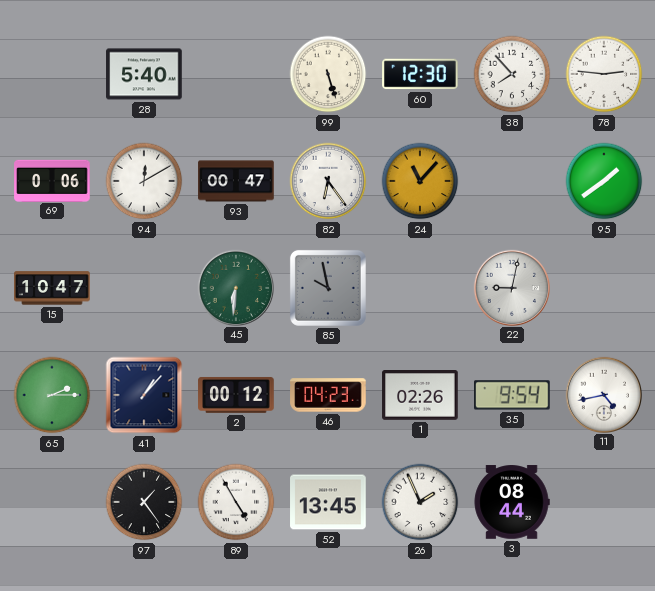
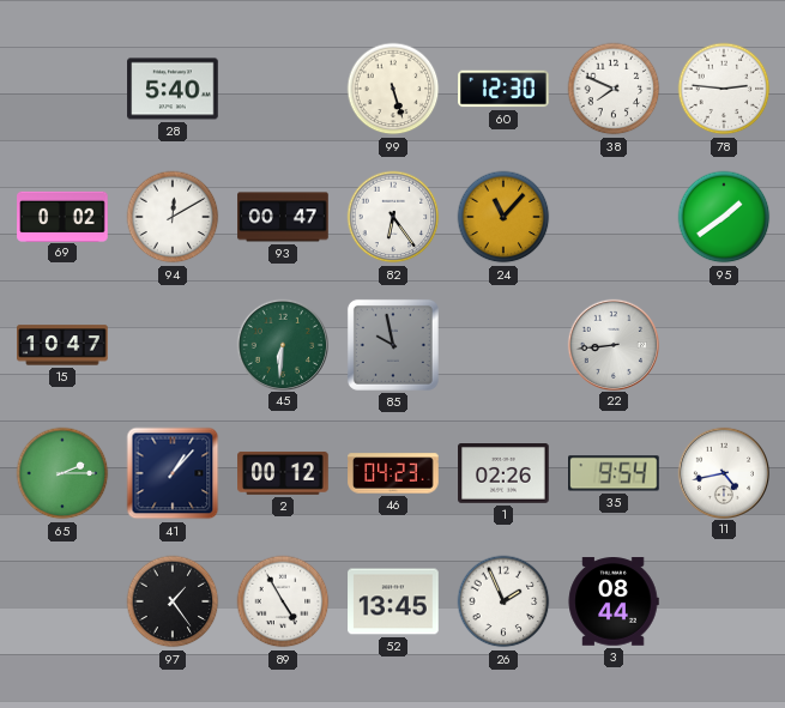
38: 7:53 -> 7:49
69: 0:06 -> 0:02
22: 9:02 -> 8:44
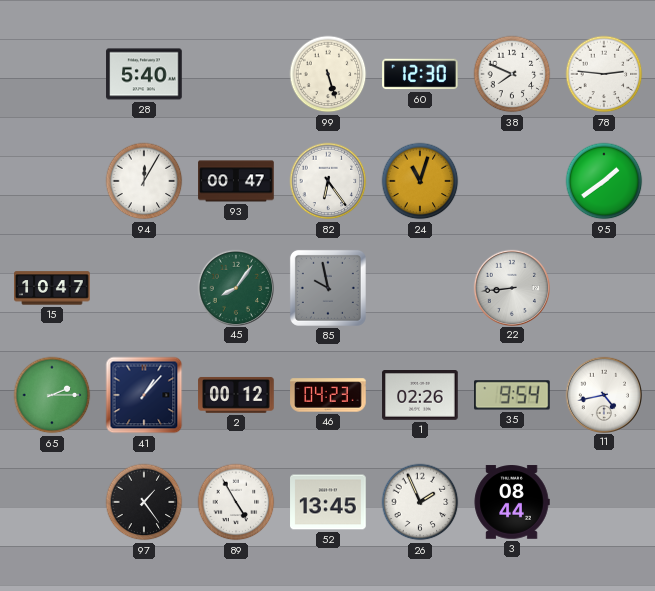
69: 0:02 -> none
94: 12:10 -> 12:05
24: 11:07 -> 11:03
45: 6:31 -> 8:06
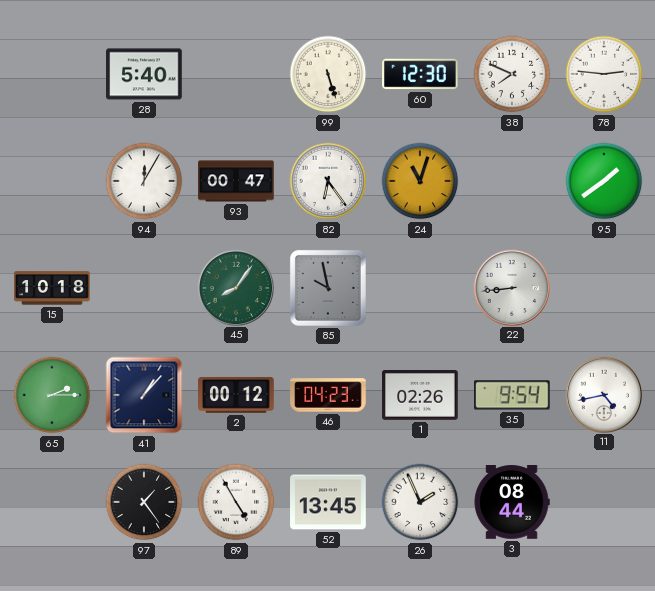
15: 10:47 -> 10:18
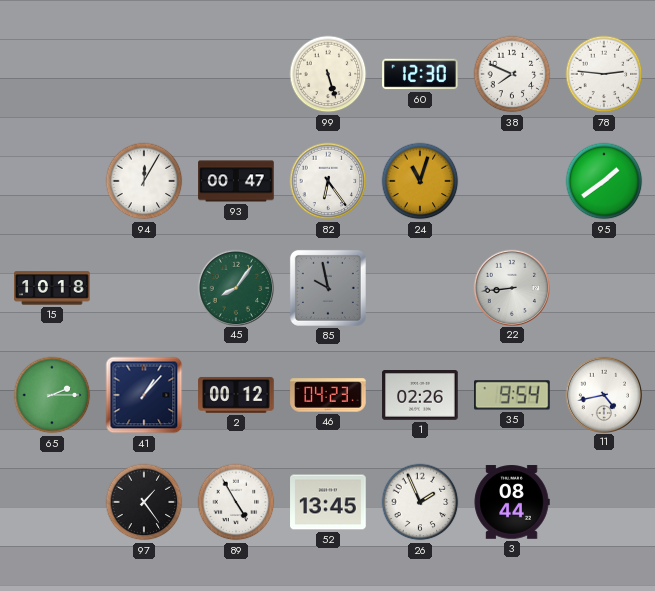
28: 5:40 -> none
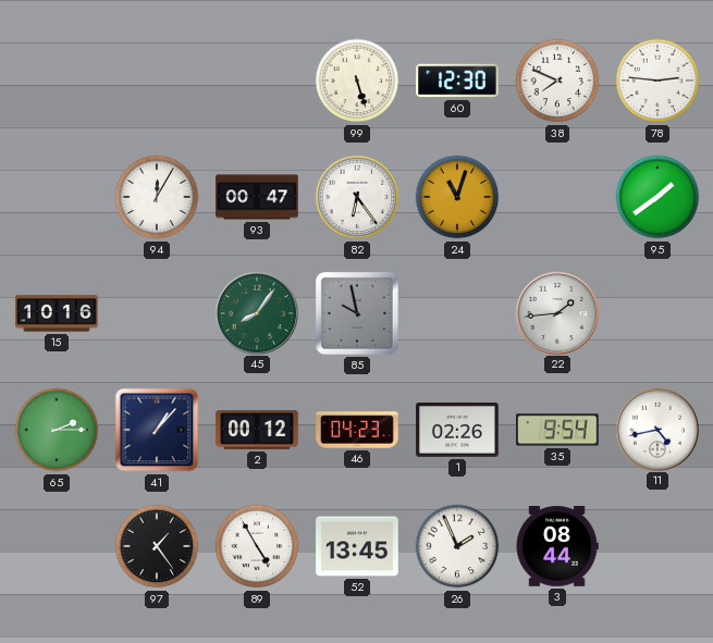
15: 10:18 -> 10:16
22: 8:44 -> 1:44
